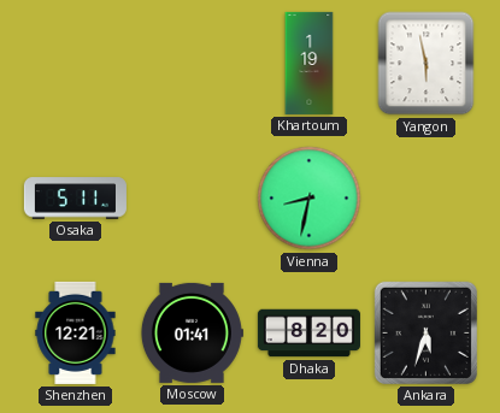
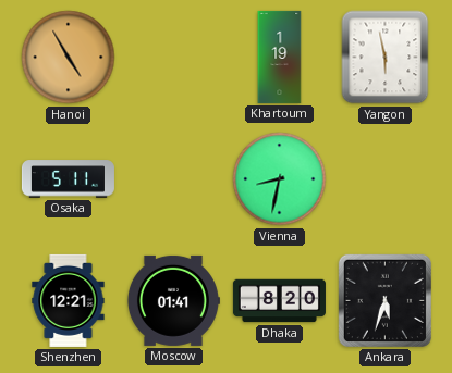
Hanoi: none -> 4:55
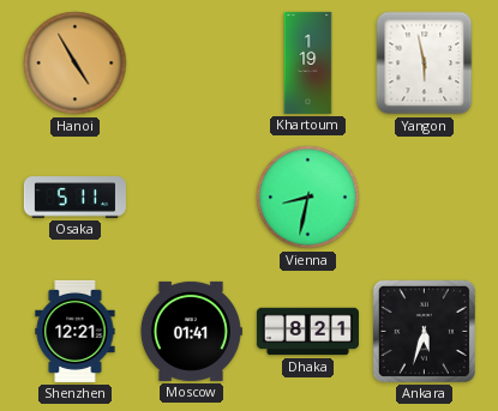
Dhaka: 8:20 -> 8:21
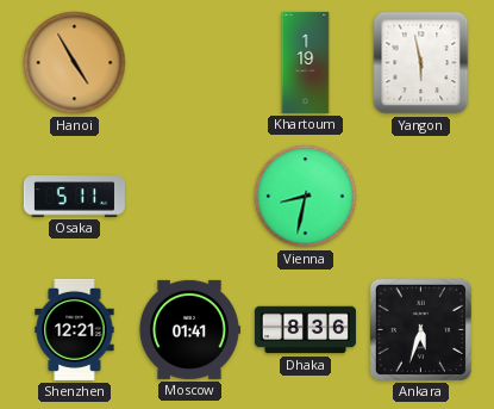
Dhaka: 8:21 -> 8:36
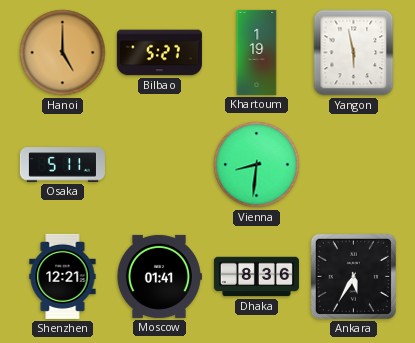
Hanoi: 4:55 -> 5:00
Bilbao: none -> 5:27
Vienna: 8:32 -> 8:31
Ankara: 5:33 -> 5:35
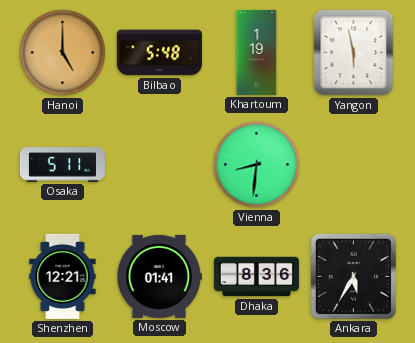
Bilbao: 5:27 -> 5:48
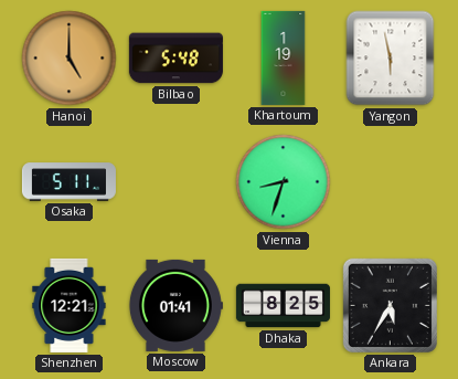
Vienna: 8:31 -> 8:33
Dhaka: 8:36 -> 8:25
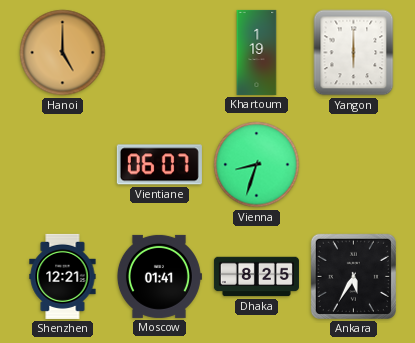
Bilbao: 5:48 -> none
Yangon: 5:58 -> 6:00
Osaka: 5:11 -> none
Vientiane: none -> 06:07
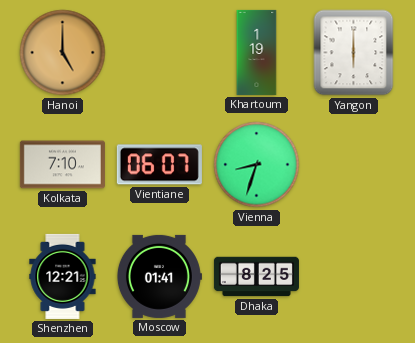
Kolkata: none -> 7:10
Ankara: 5:35 -> none
